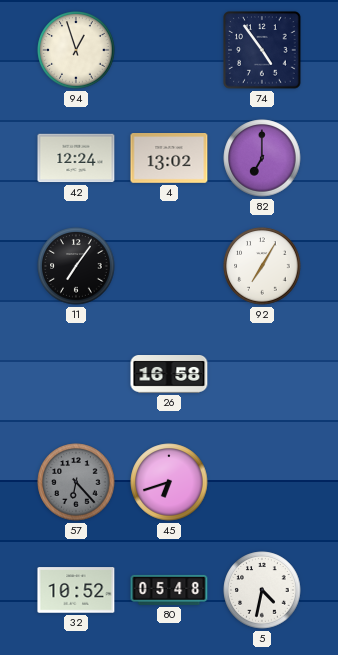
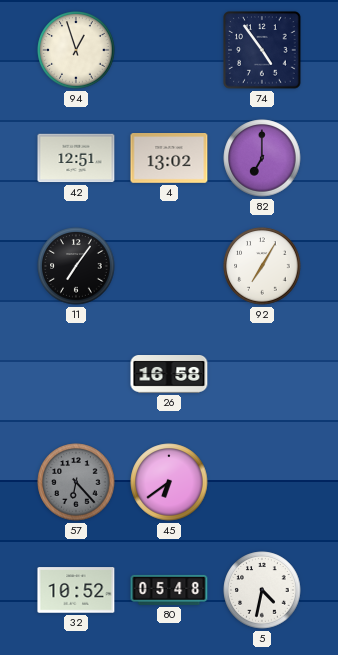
42: 12:24 -> 12:51
45: 6:42 -> 6:39
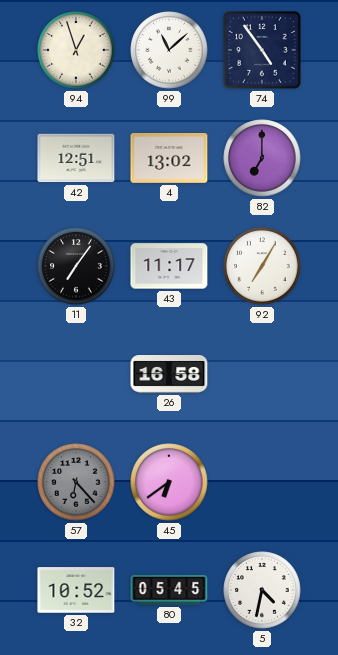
99: none -> 11:08
43: none -> 11:17
80: 05:48 -> 05:45
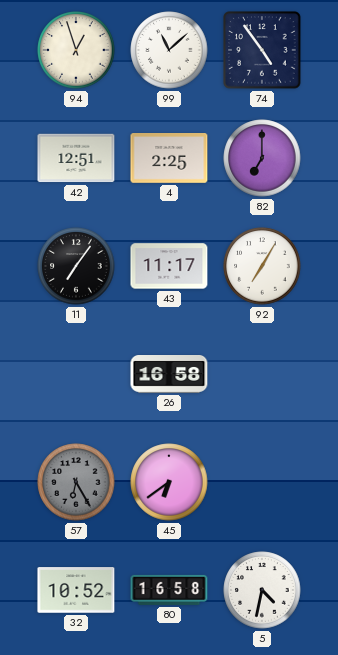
4: 13:02 -> 2:25
57: 6:23 -> 6:25
80: 05:45 -> 16:58
